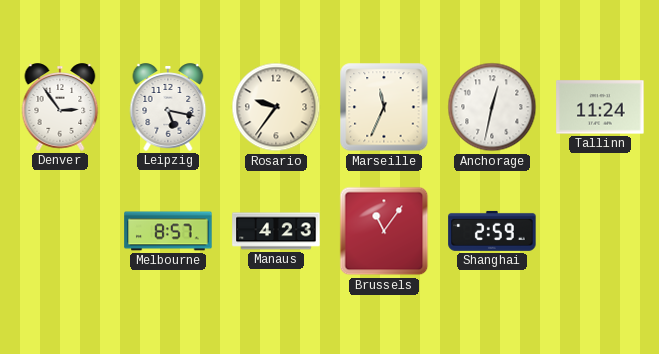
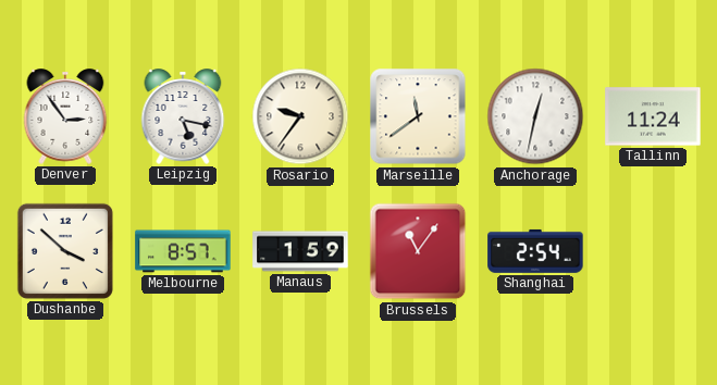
Marseille: 11:34 -> 11:39
Dushanbe: none -> 3:52
Manaus: 4:23 -> 1:59
Shanghai: 2:59 -> 2:54
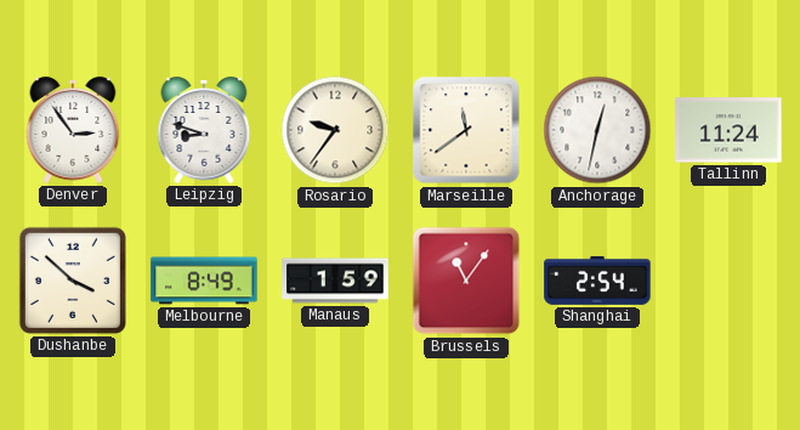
Leipzig: 5:17 -> 8:48
Melbourne: 8:57 -> 8:49
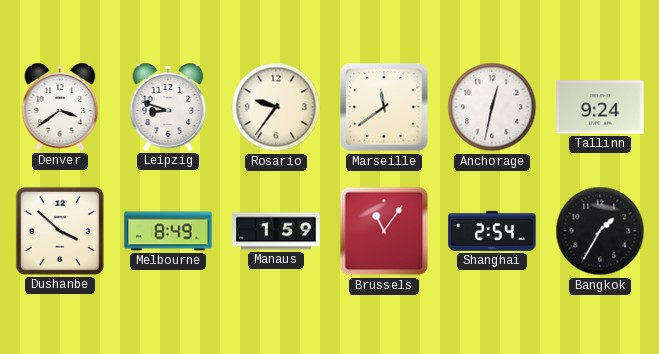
Denver: 2:54 -> 3:39
Tallinn: 11:24 -> 9:24
Bangkok: none -> 1:35
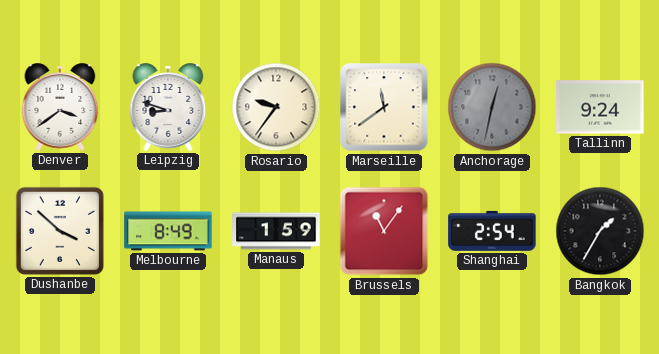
Anchorage dial: white -> grey
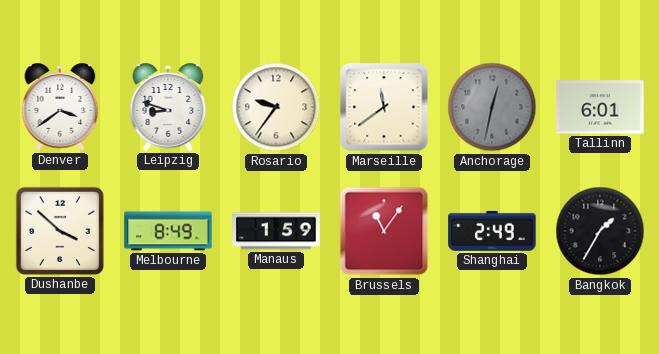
Tallinn: 9:24 -> 6:01
Shanghai: 2:54 -> 2:49
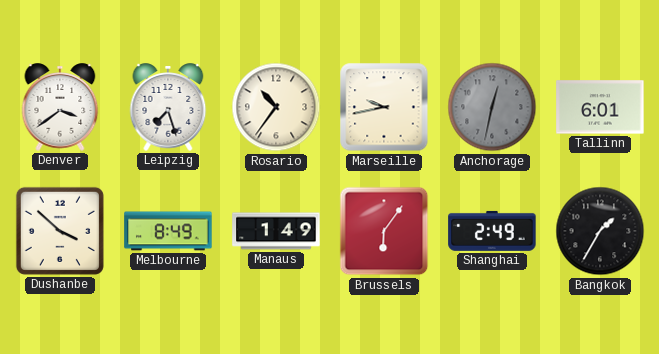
Leipzig: 8:48 -> 7:27
Rosario: 9:36 -> 10:36
Marseille: 11:39 -> 9:43
Manaus: 1:59 -> 1:49
Brussels: 11:06 -> 6:06
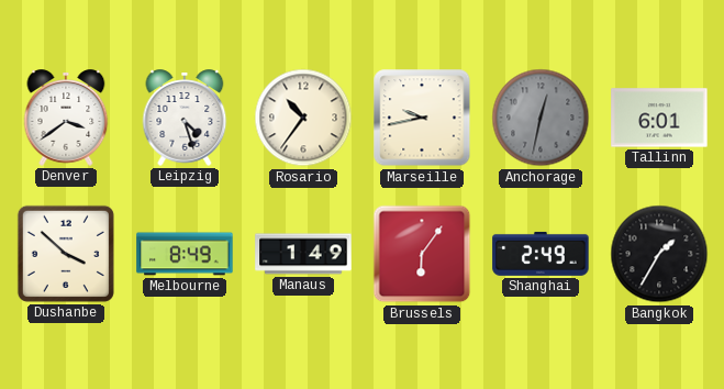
Leipzig: 7:27 -> 4:27
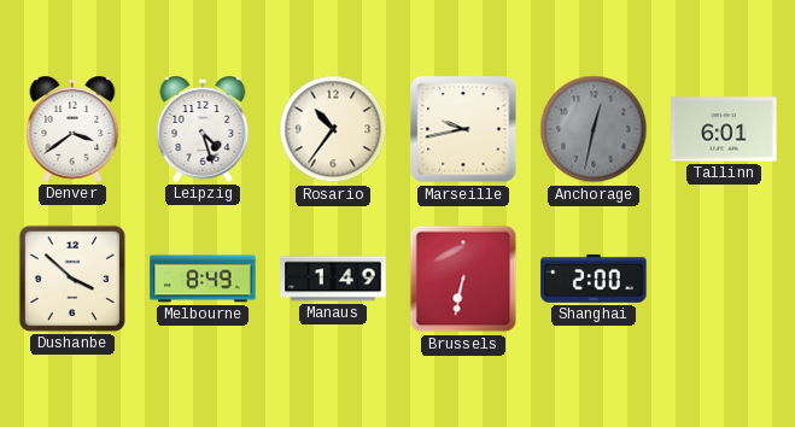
Brussels: 6:06 -> 6:32
Shanghai: 2:49 -> 2:00
Bangkok: 1:35 -> none
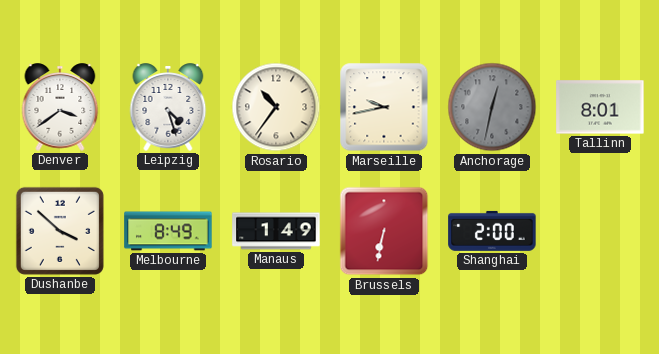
Tallinn: 6:01 -> 8:01
